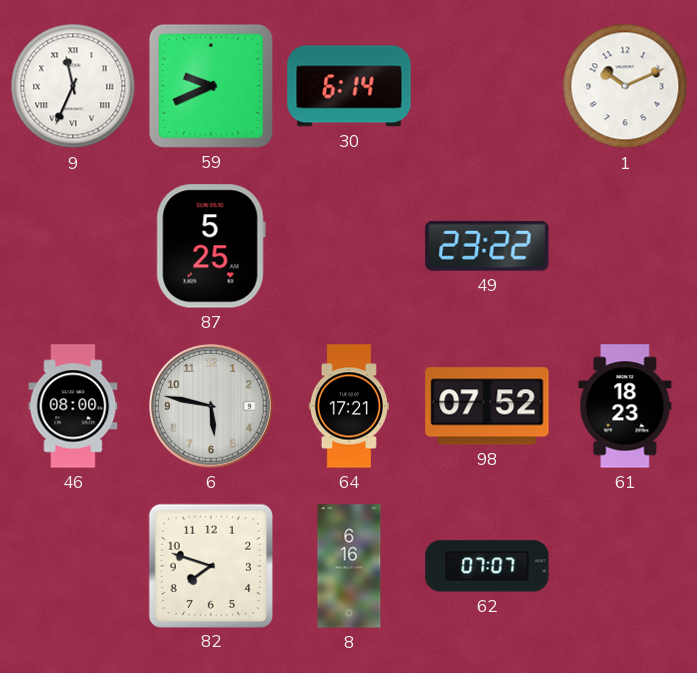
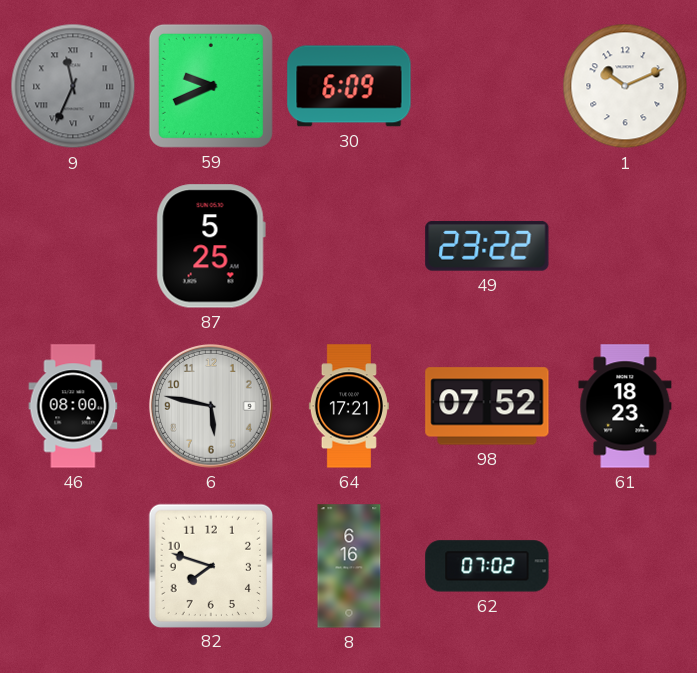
9 dial: white -> grey
30: 6:14 -> 6:09
62: 07:07 -> 07:02
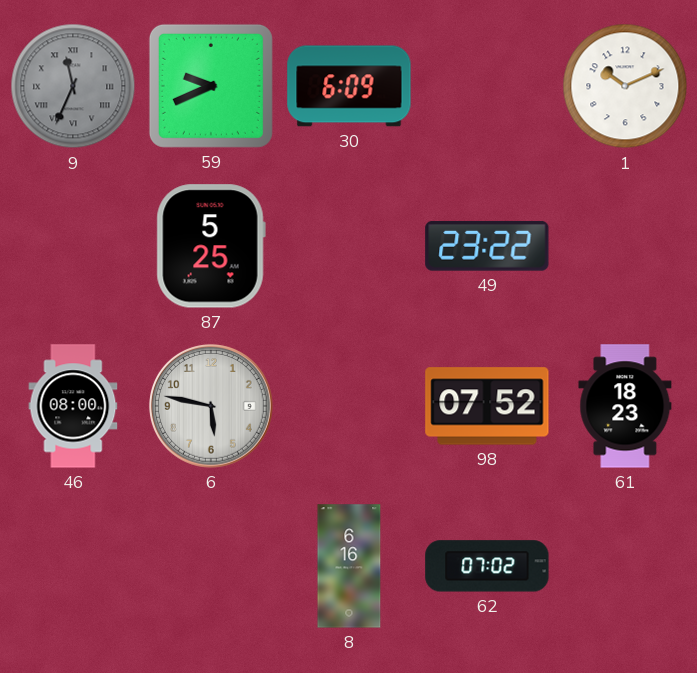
64: 17:21 -> none
82: 7:48 -> none
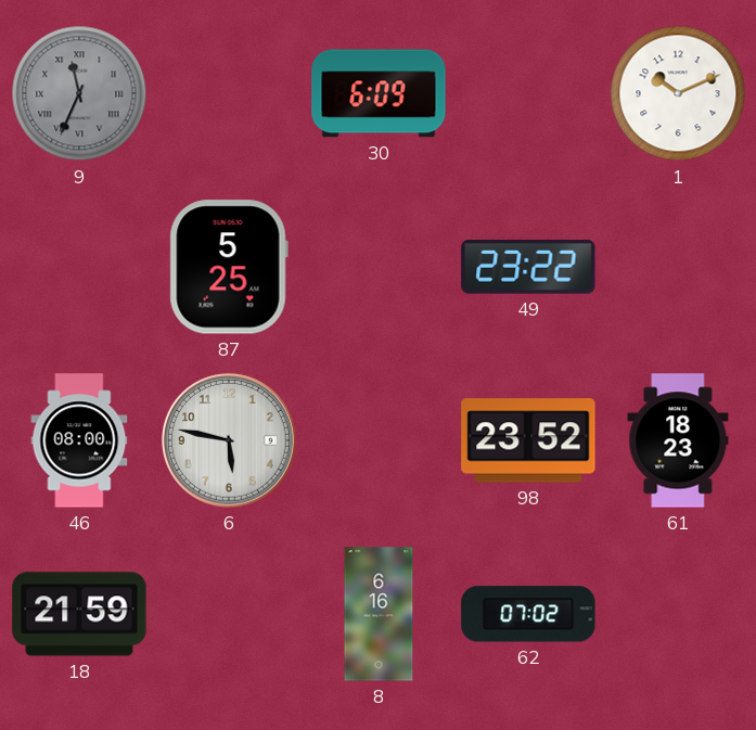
59: 9:41 -> none
98: 07:52 -> 23:52
18: none -> 21:59
